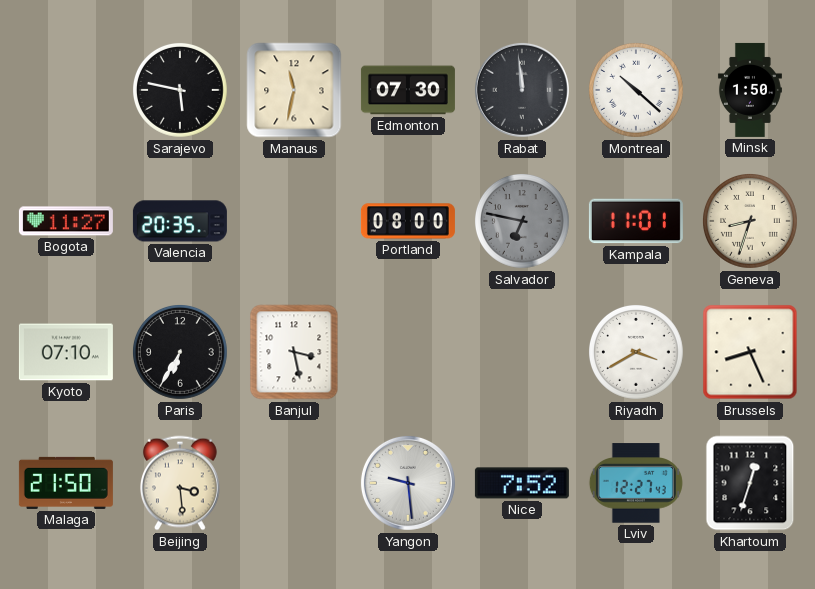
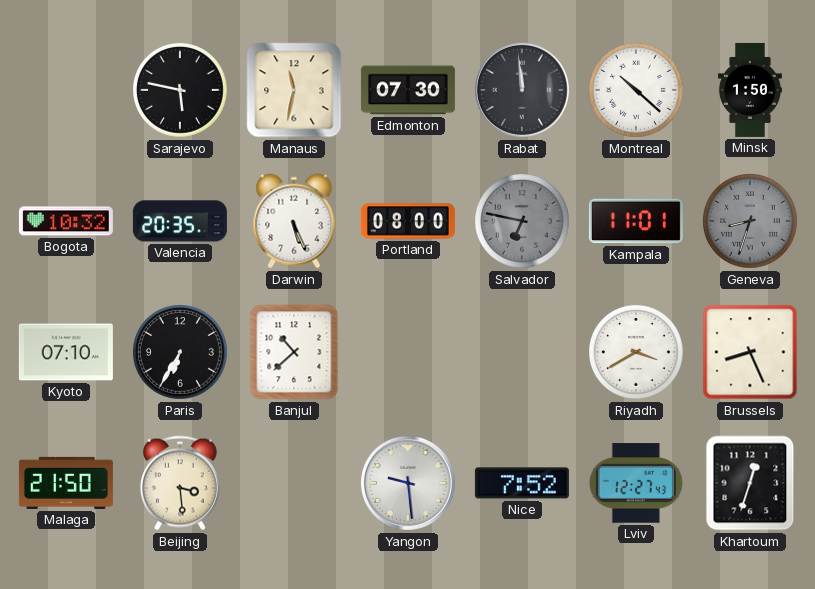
Bogota: 11:27 -> 10:32
Darwin: none -> 5:26
Geneva dial: cream -> grey
Banjul: 3:28 -> 10:38
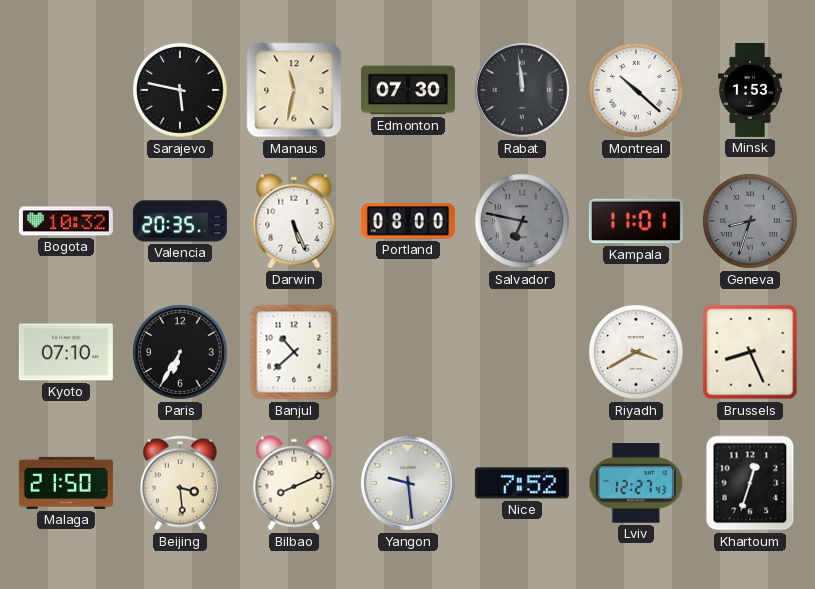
Minsk: 1:50 -> 1:53
Bilbao: none -> 8:11
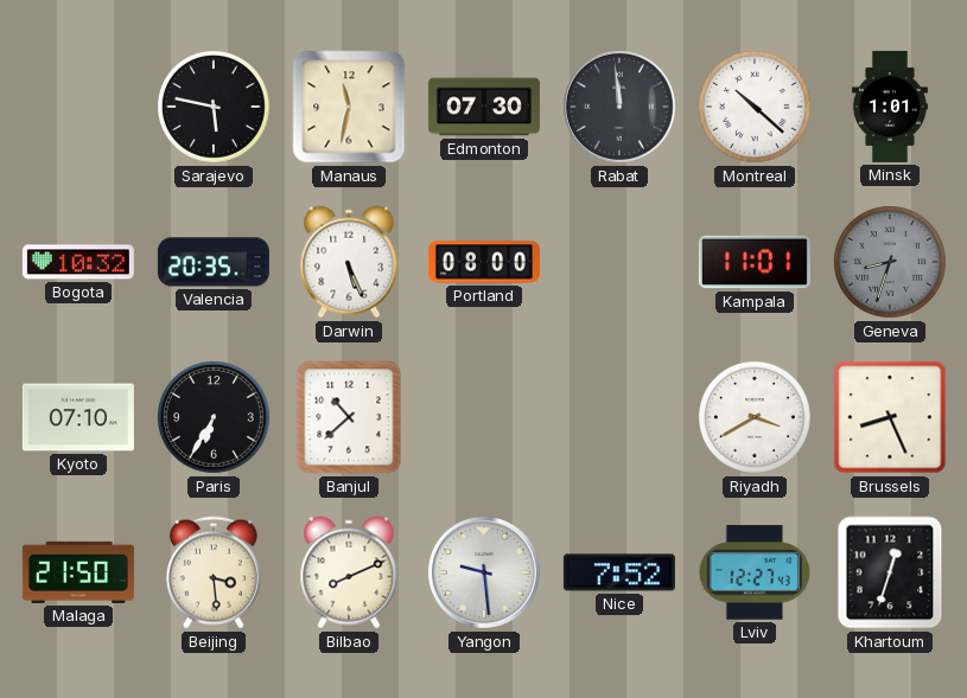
Minsk: 1:53 -> 1:01
Salvador: 6:47 -> none
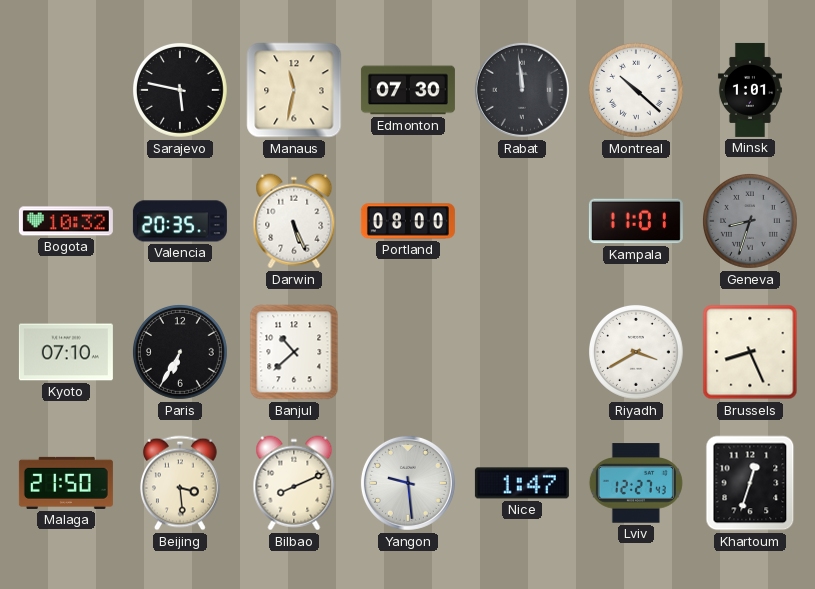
Nice: 7:52 -> 1:47
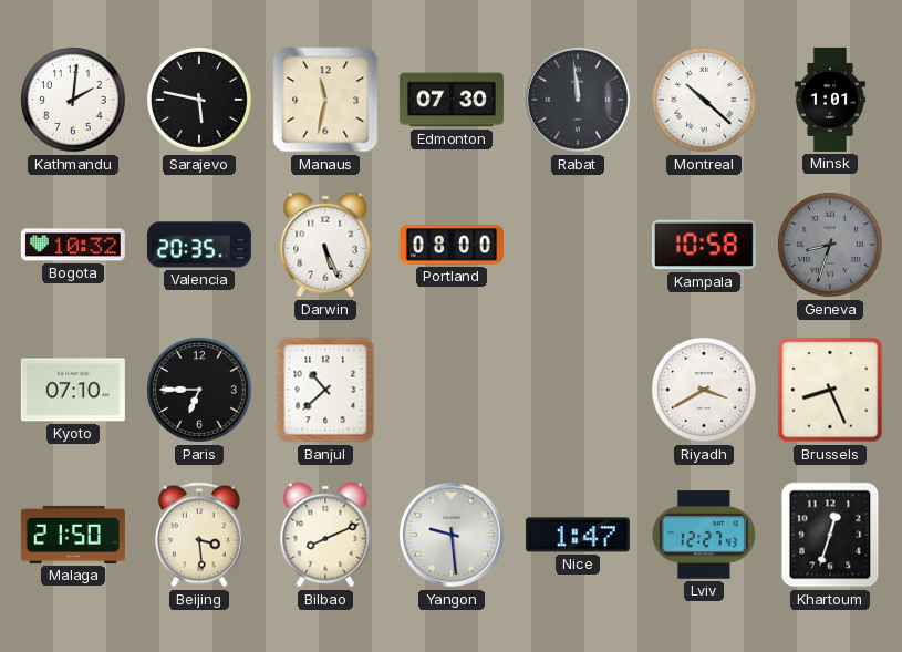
Kathmandu: none -> 2:01
Kampala: 11:01 -> 10:58
Paris: 6:35 -> 6:45
